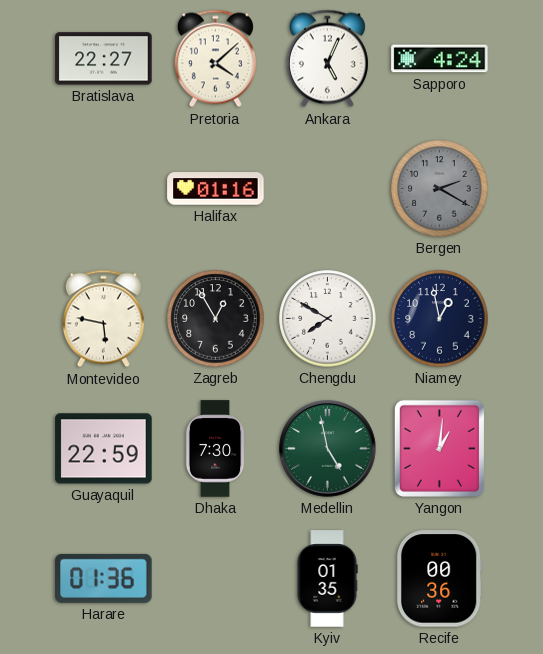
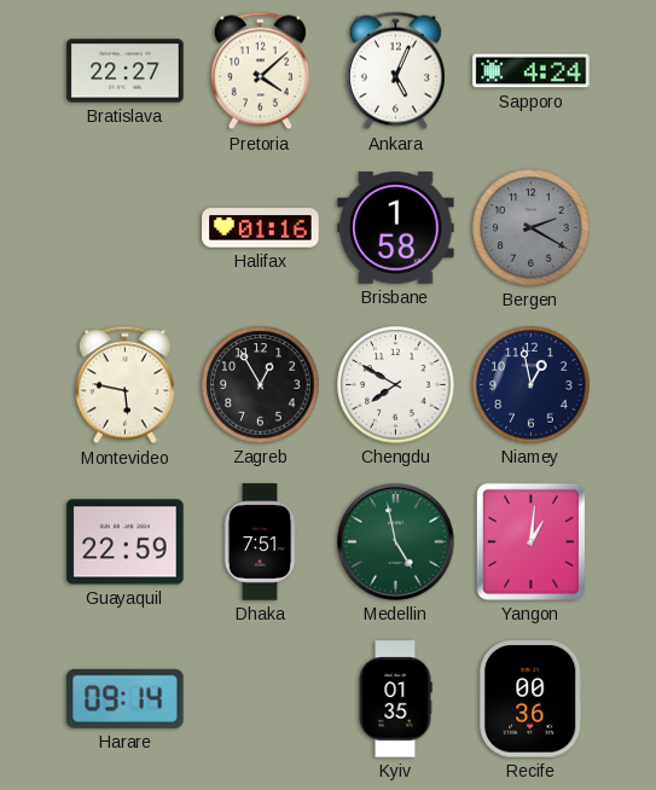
Brisbane: none -> 1:58
Dhaka: 7:30 -> 7:51
Harare: 01:36 -> 09:14
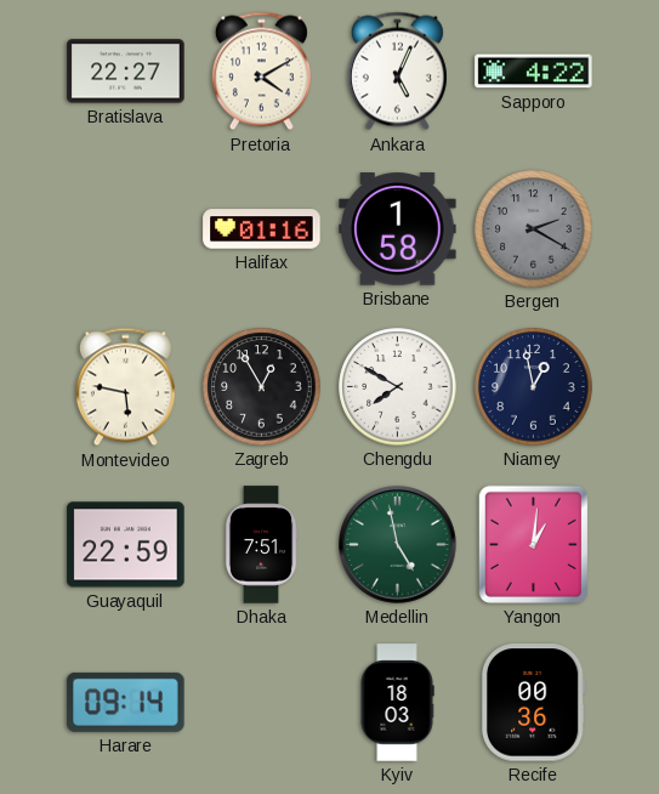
Pretoria: 4:08 -> 4:10
Sapporo: 4:24 -> 4:22
Kyiv: 01:35 -> 18:03
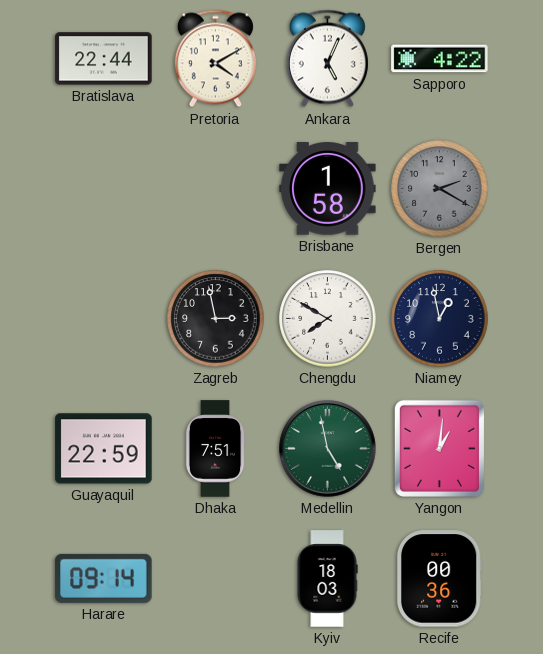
Bratislava: 22:27 -> 22:44
Halifax: 01:16 -> none
Montevideo: 5:47 -> none
Zagreb: 12:55 -> 2:58
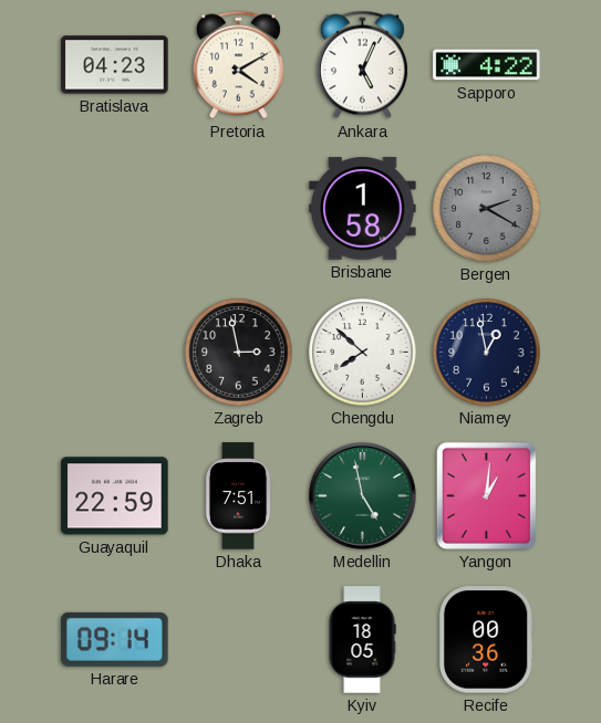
Bratislava: 22:44 -> 04:23
Chengdu: 7:50 -> 7:52
Kyiv: 18:03 -> 18:05
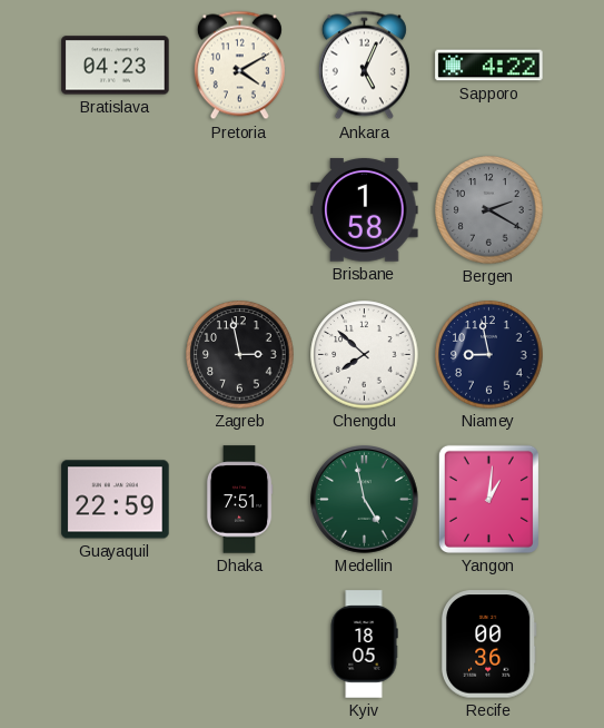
Niamey: 12:58 -> 8:58
Harare: 09:14 -> none
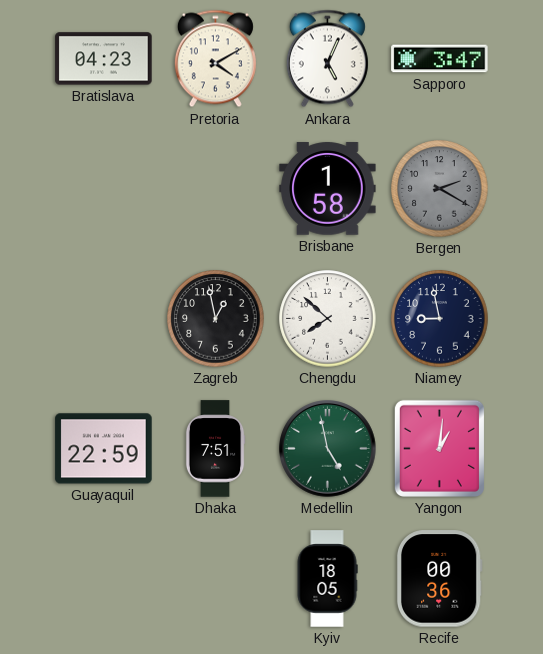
Sapporo: 4:22 -> 3:47
Zagreb: 2:58 -> 12:58
